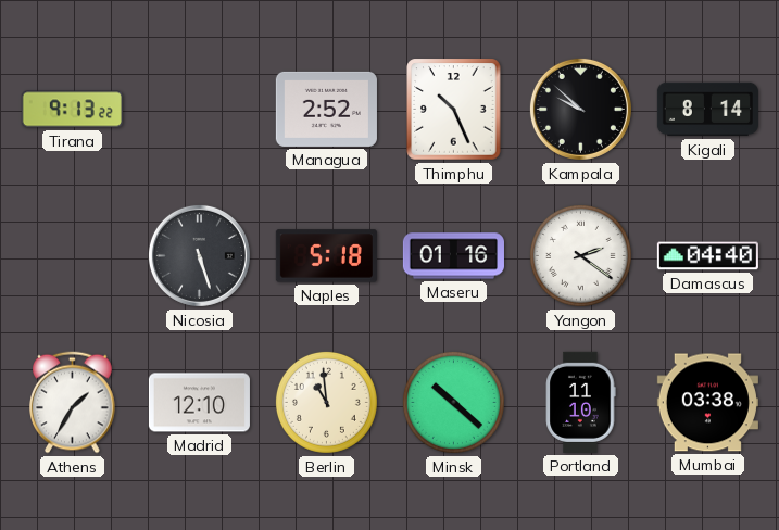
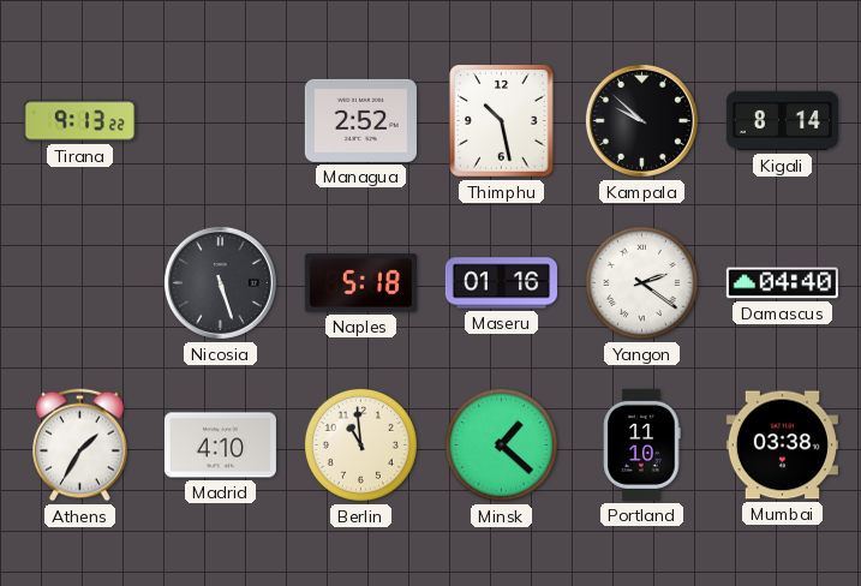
Thimphu: 10:26 -> 10:28
Madrid: 12:10 -> 4:10
Minsk: 10:22 -> 1:22
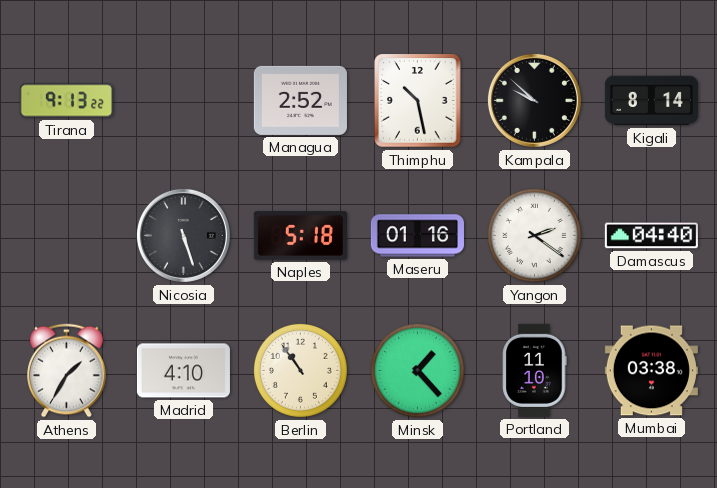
Berlin: 10:59 -> 10:54
Minsk: 1:22 -> 1:23
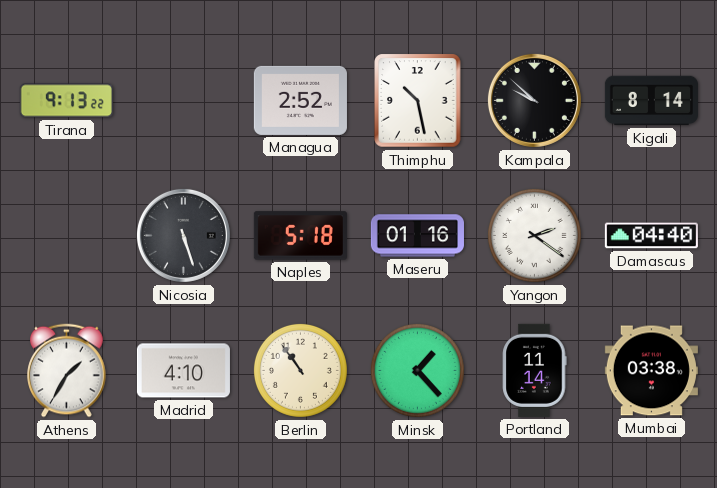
Portland: 11:10 -> 11:14
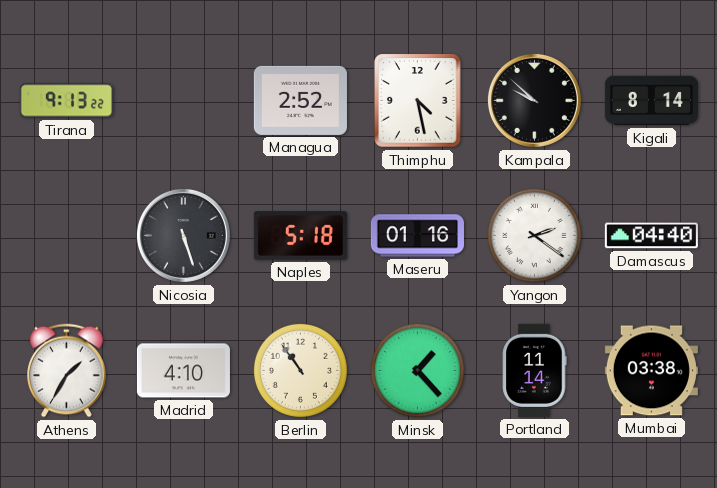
Thimphu: 10:28 -> 4:28
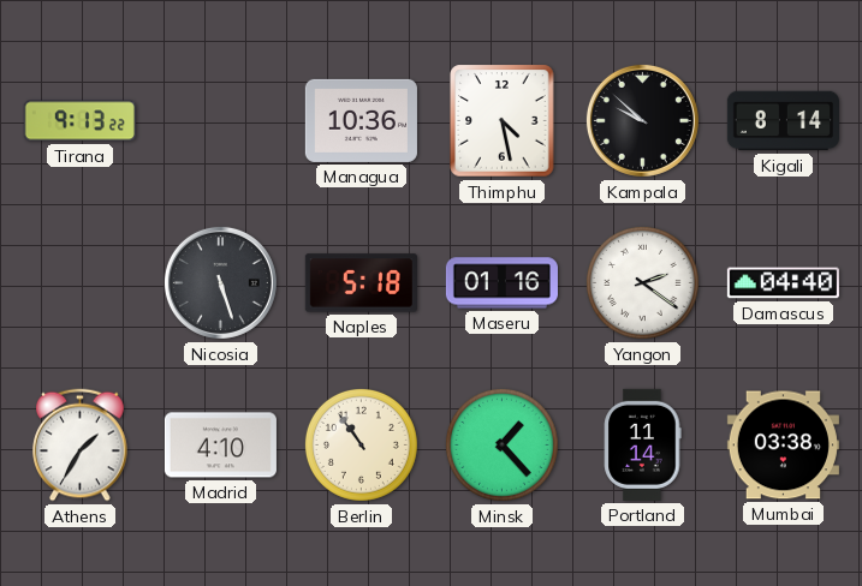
Managua: 2:52 -> 10:36
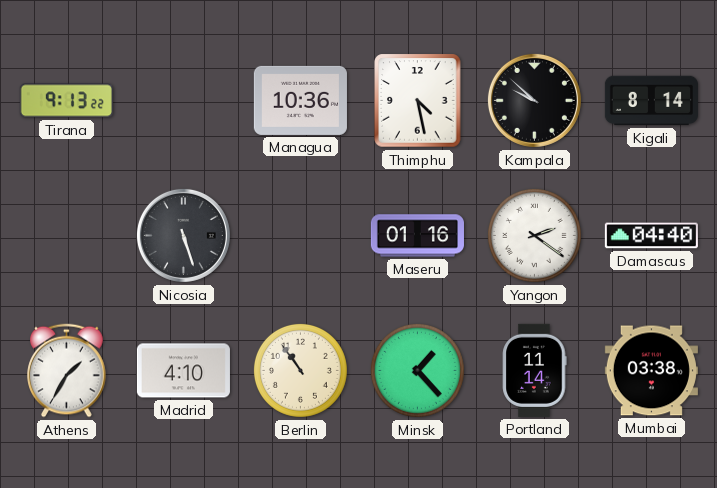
Naples: 5:18 -> none
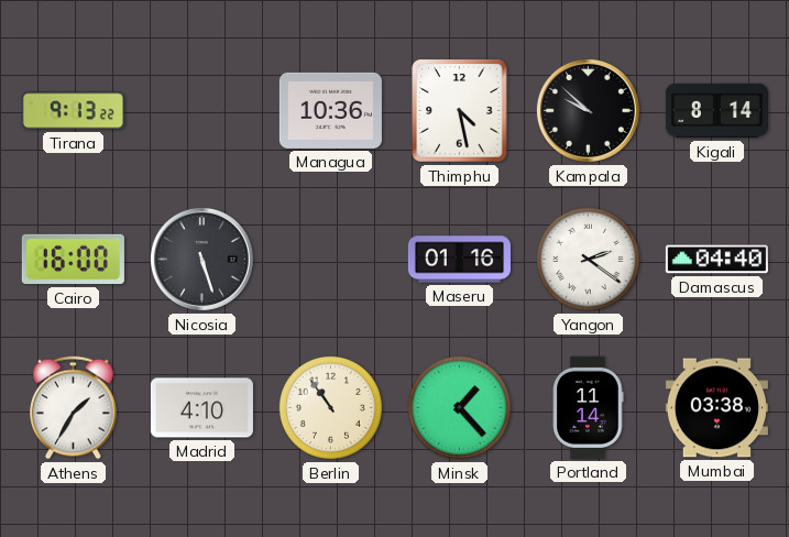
Cairo: none -> 16:00
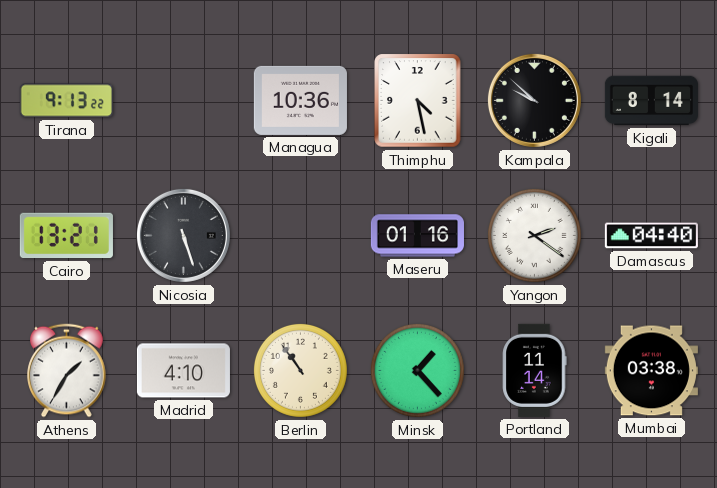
Cairo: 16:00 -> 13:21
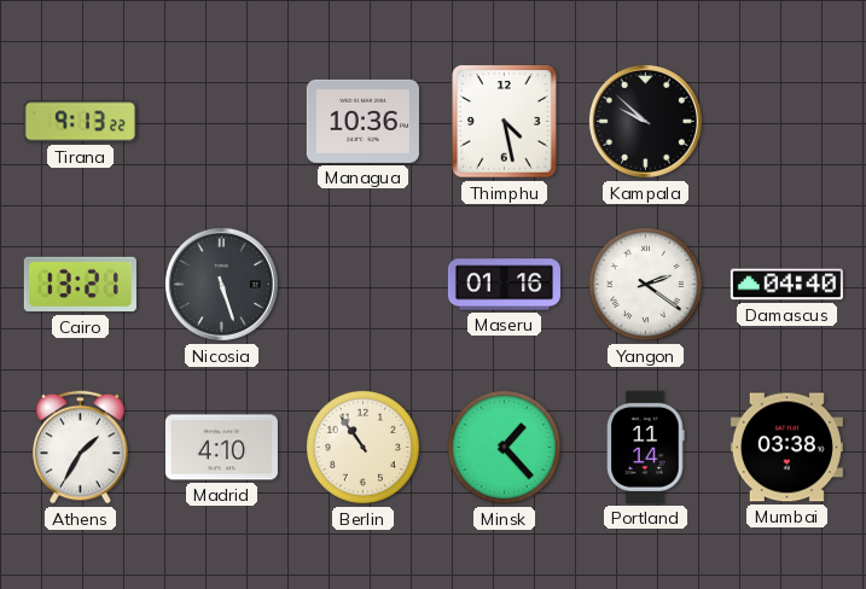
Kigali: 8:14 -> none
